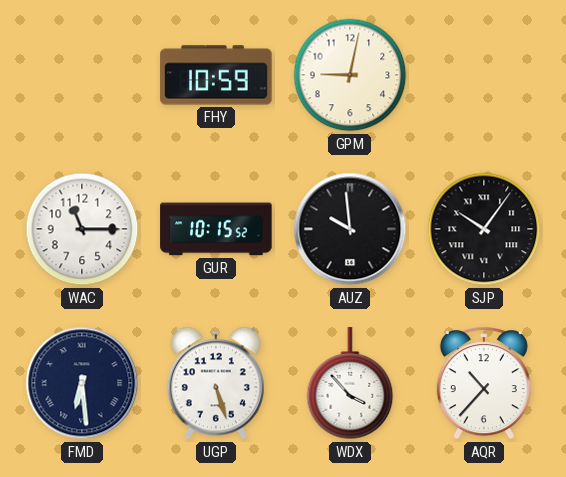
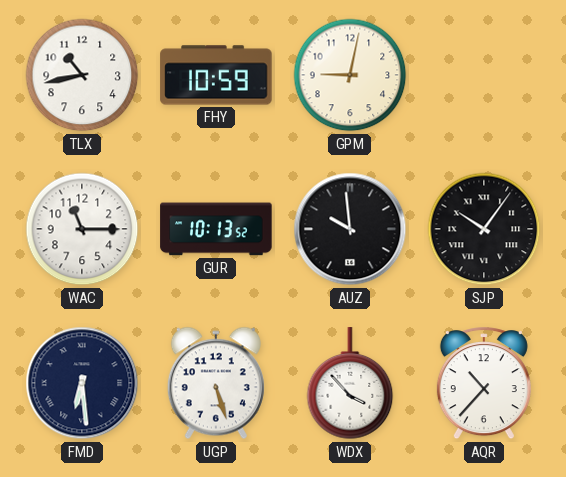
TLX: none -> 10:43
GUR: 10:15 -> 10:13
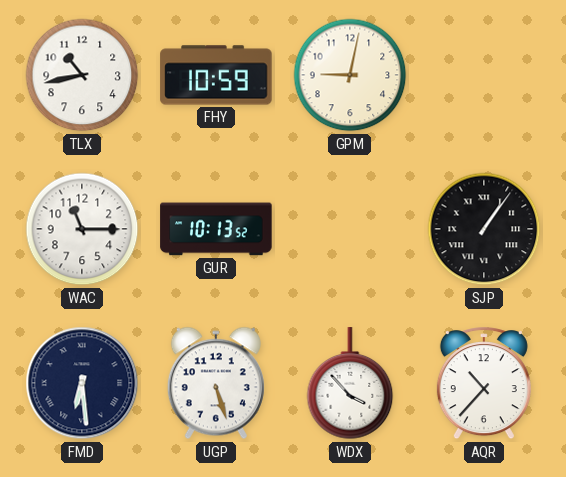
AUZ: 9:59 -> none
SJP: 10:06 -> 1:06
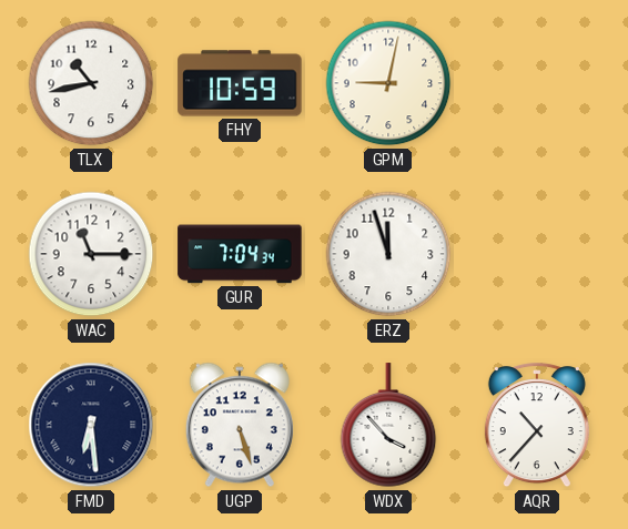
GUR: 10:13 -> 7:04
ERZ: none -> 11:57
SJP: 1:06 -> none
